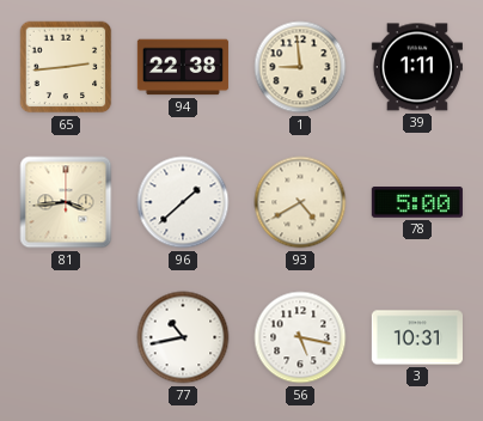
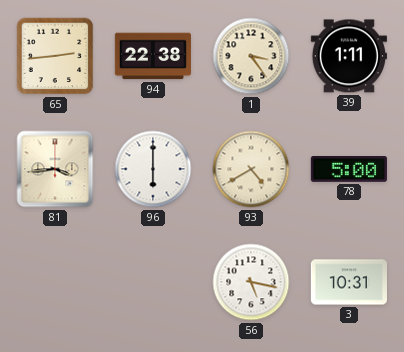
1: 8:59 -> 3:24
96: 1:38 -> 6:00
77: 10:43 -> none
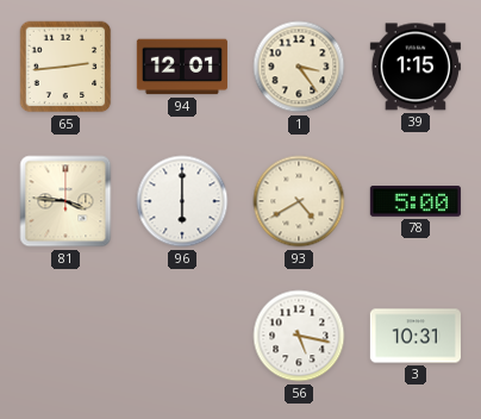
94: 22:38 -> 12:01
39: 1:11 -> 1:15
81: 3:44 -> 3:46
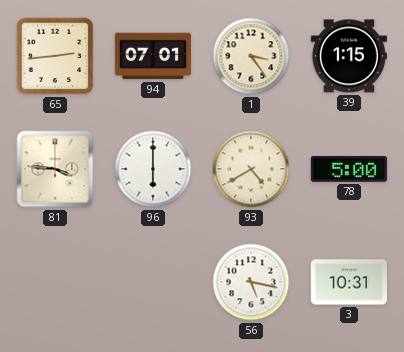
94: 12:01 -> 07:01
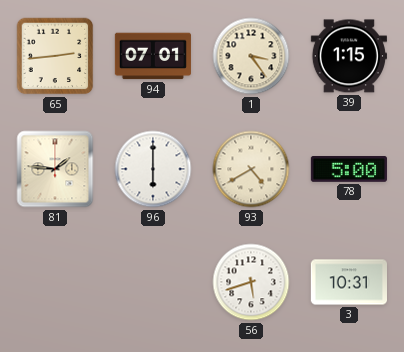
81: 3:46 -> 1:46
56: 5:17 -> 5:42
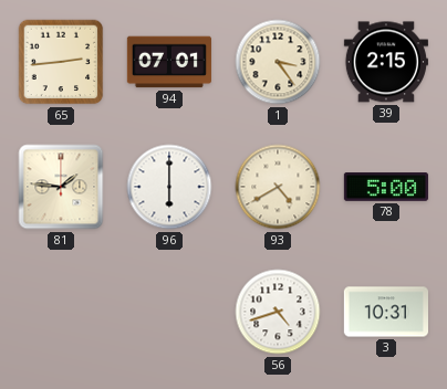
39: 1:15 -> 2:15
56: 5:42 -> 4:42
